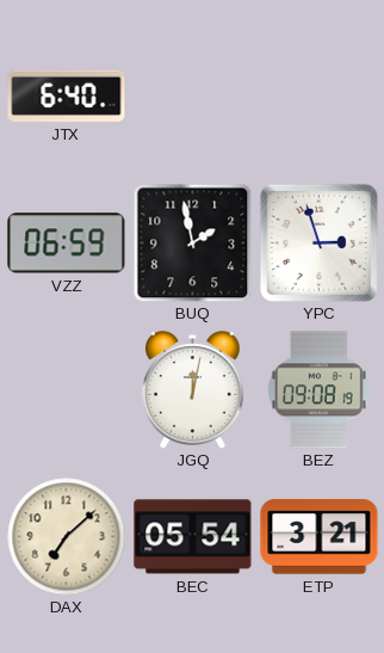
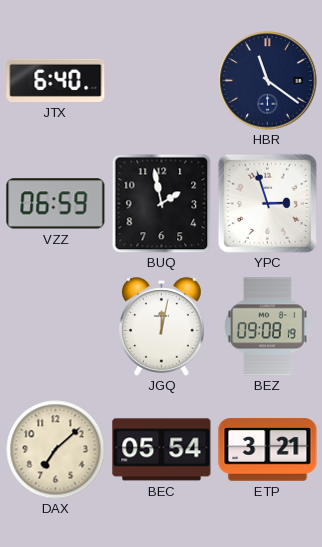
HBR: none -> 11:21
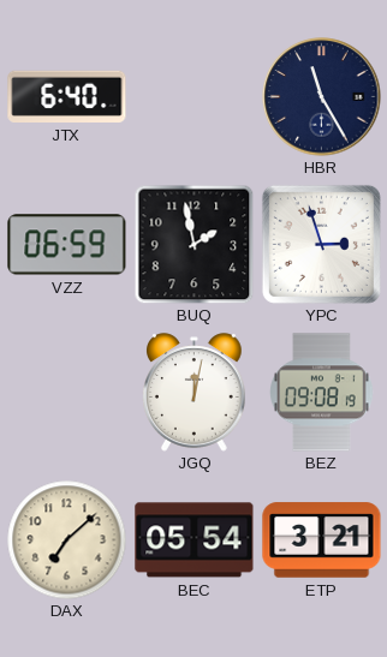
HBR: 11:21 -> 11:25
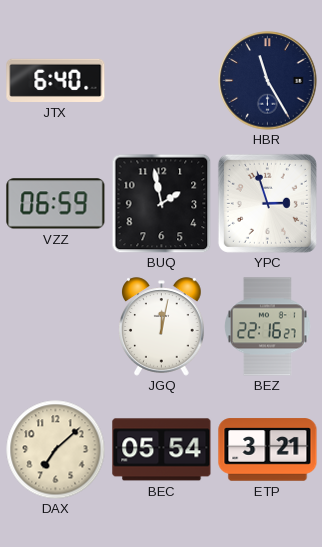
BEZ: 09:08 -> 22:16
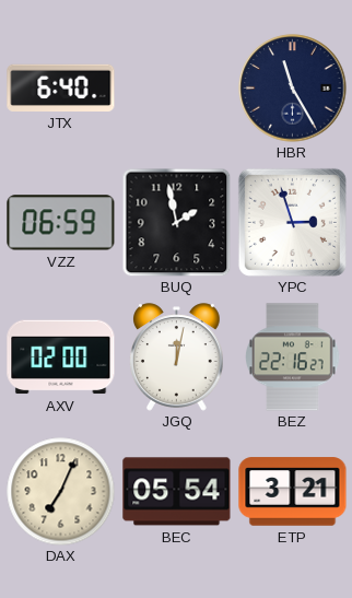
AXV: none -> 02:00
DAX: 7:08 -> 7:04
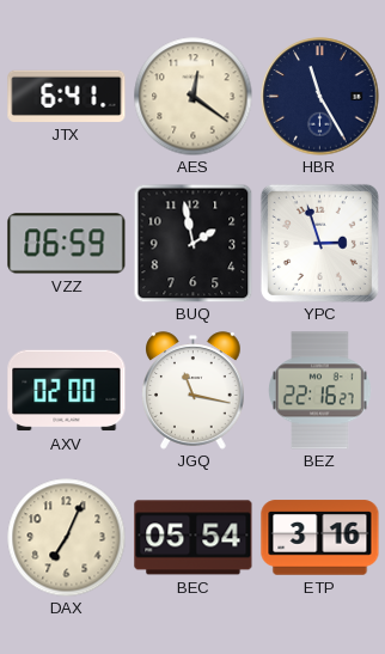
JTX: 6:40 -> 6:41
AES: none -> 12:21
JGQ: 12:02 -> 11:17
ETP: 3:21 -> 3:16
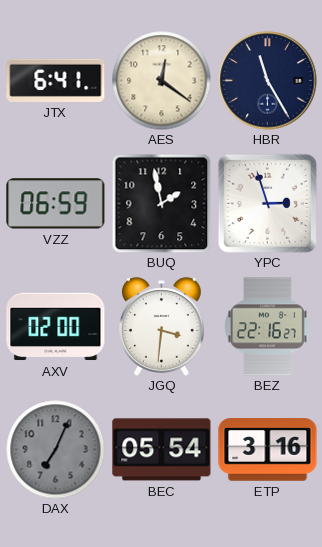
JGQ: 11:17 -> 3:31
DAX dial: cream -> grey
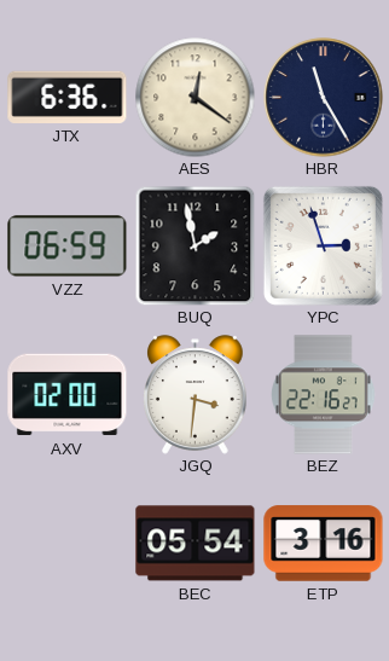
JTX: 6:41 -> 6:36
DAX: 7:04 -> none
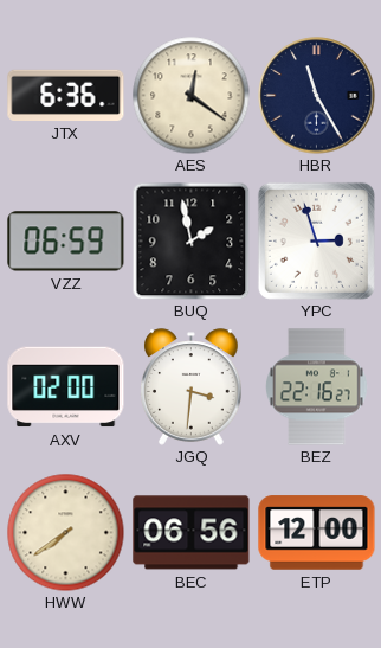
HWW: none -> 7:39
BEC: 05:54 -> 06:56
ETP: 3:16 -> 12:00
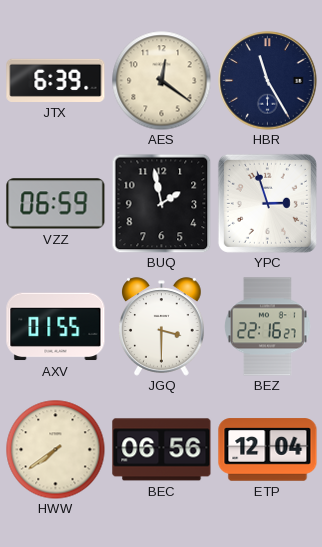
JTX: 6:36 -> 6:39
AXV: 02:00 -> 01:55
JGQ: 3:31 -> 3:30
ETP: 12:00 -> 12:04
